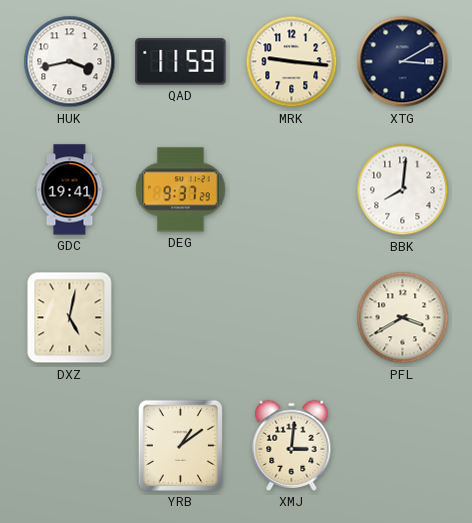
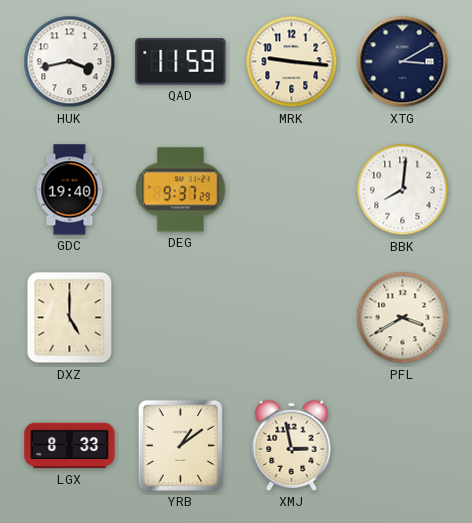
GDC: 19:41 -> 19:40
DXZ: 5:02 -> 5:00
LGX: none -> 8:33
XMJ: 3:01 -> 2:58
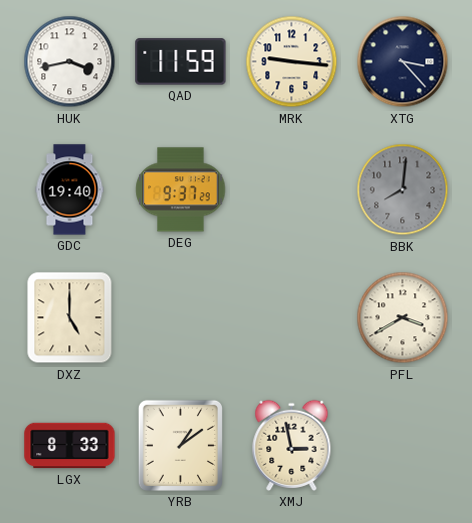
XTG: 3:10 -> 3:23
BBK dial: white -> grey
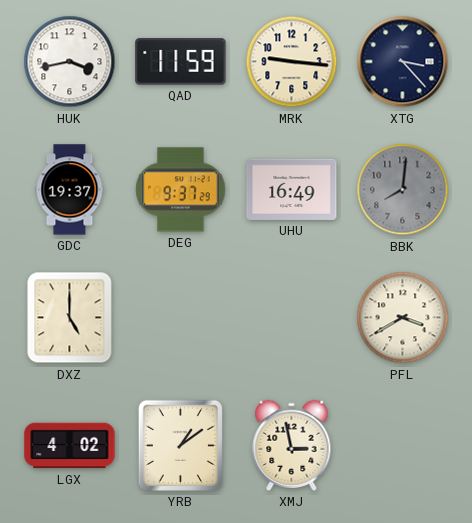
GDC: 19:40 -> 19:37
UHU: none -> 16:49
LGX: 8:33 -> 4:02
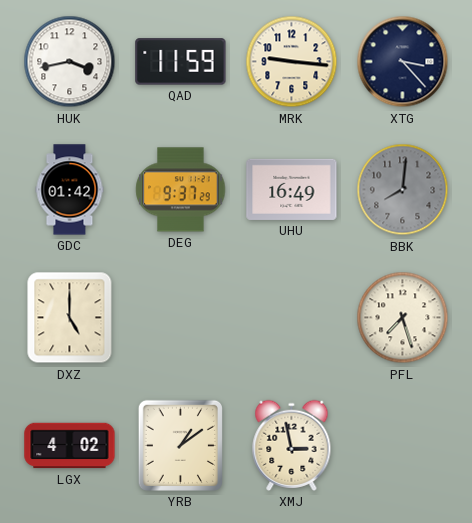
GDC: 19:37 -> 01:42
PFL: 3:40 -> 7:27
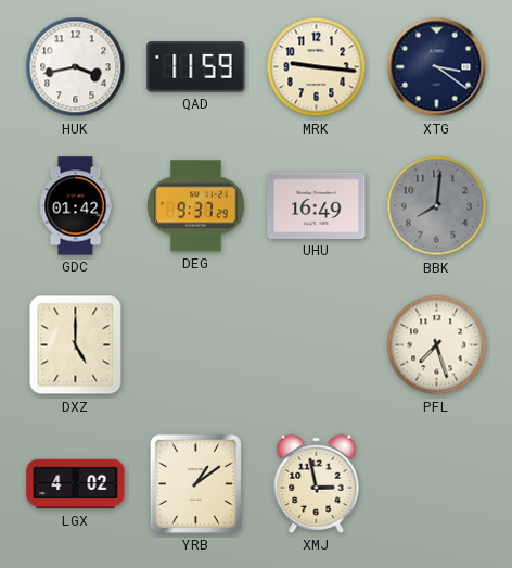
XTG: 3:23 -> 3:21
